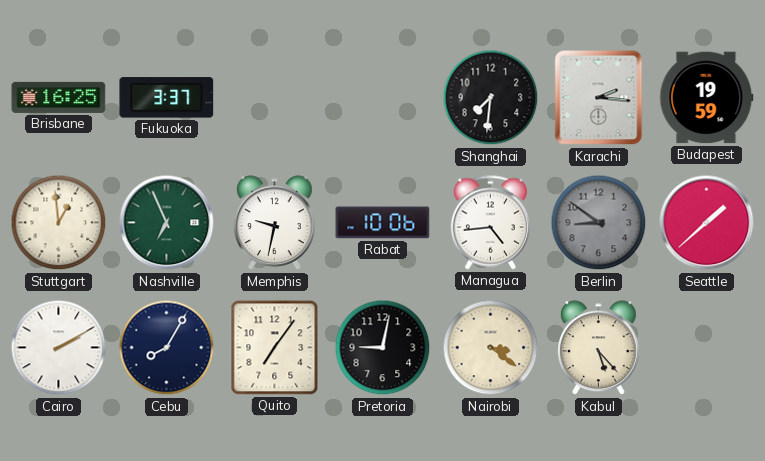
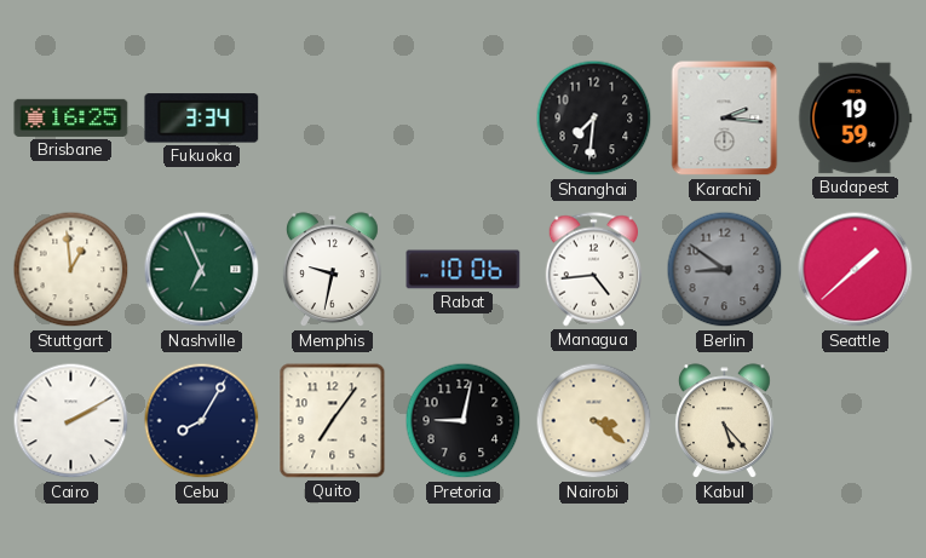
Fukuoka: 3:37 -> 3:34
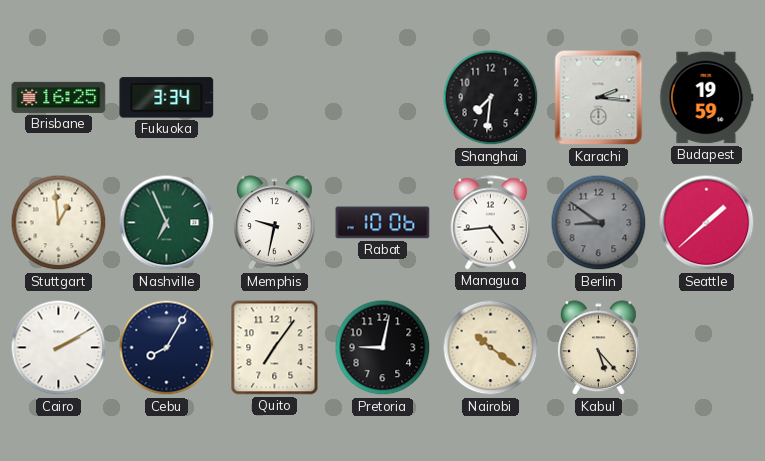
Nairobi: 3:21 -> 10:21
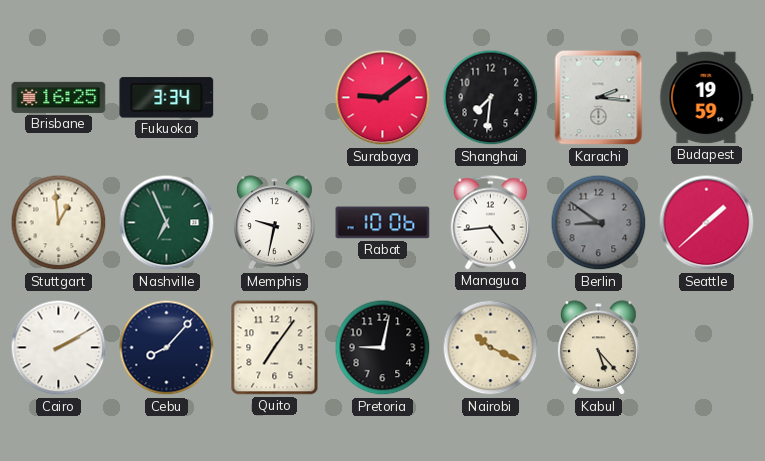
Surabaya: none -> 9:09
Cebu: 8:05 -> 8:07
Nairobi: 10:21 -> 10:19
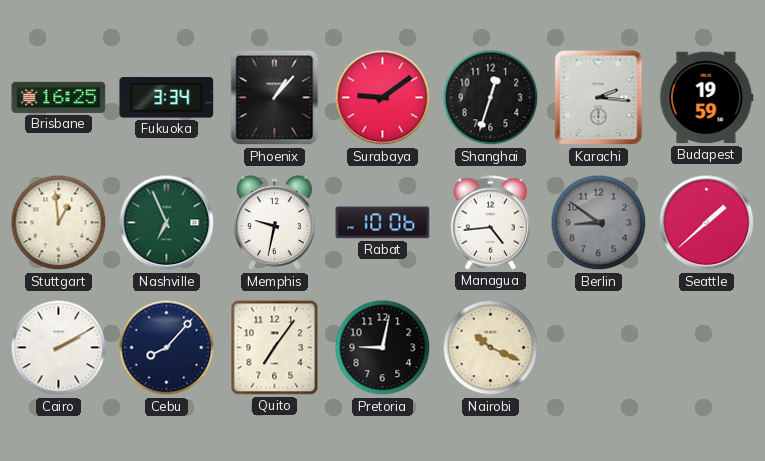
Phoenix: none -> 1:07
Shanghai: 7:31 -> 12:33
Kabul: 5:23 -> none
